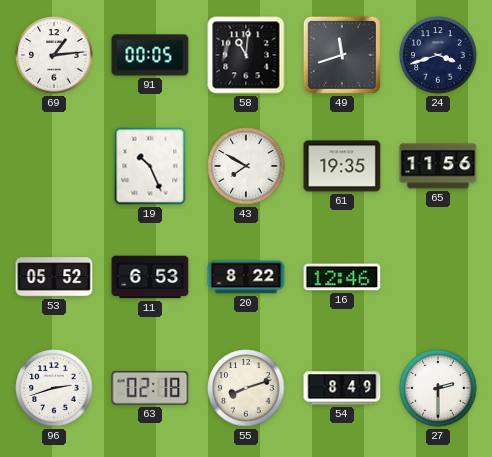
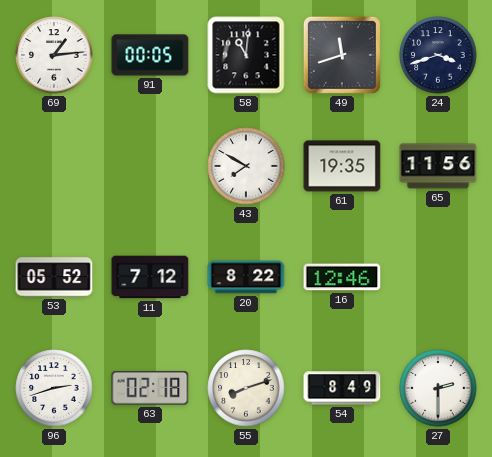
19: 10:26 -> none
11: 6:53 -> 7:12
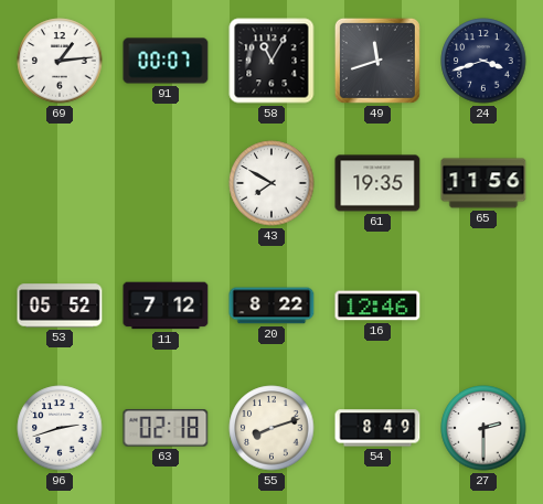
91: 00:05 -> 00:07
58: 11:01 -> 11:05
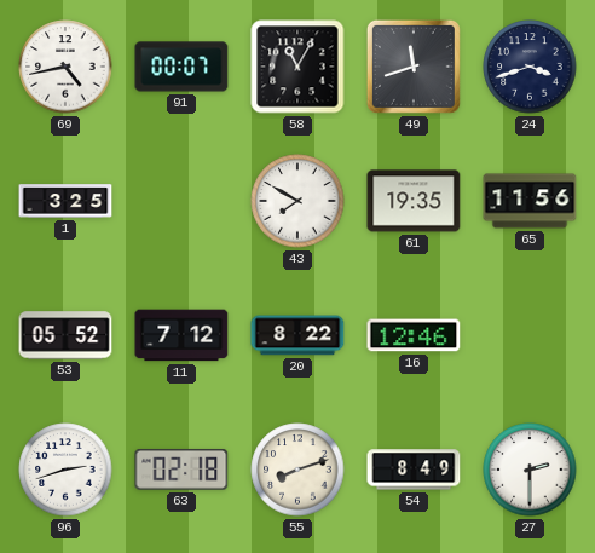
69: 1:14 -> 4:43
1: none -> 3:25
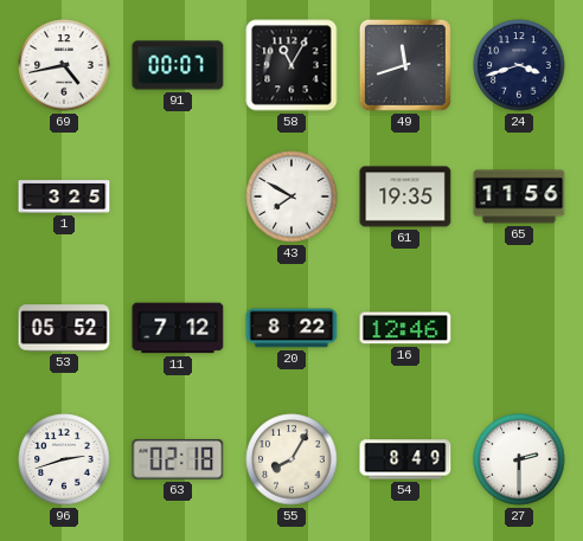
55: 8:12 -> 8:05
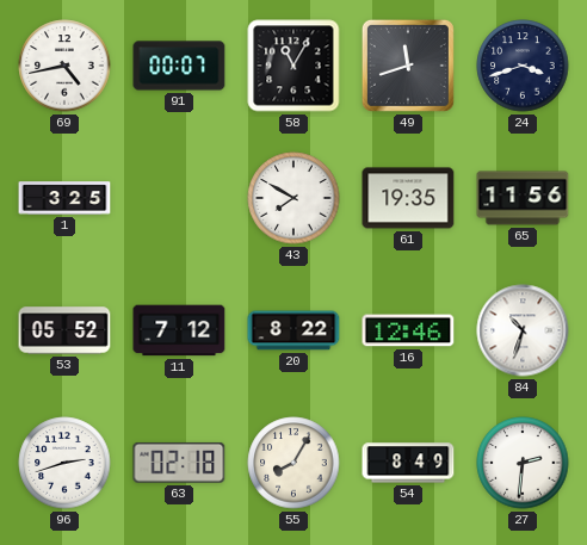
84: none -> 10:33
27: 2:30 -> 2:31
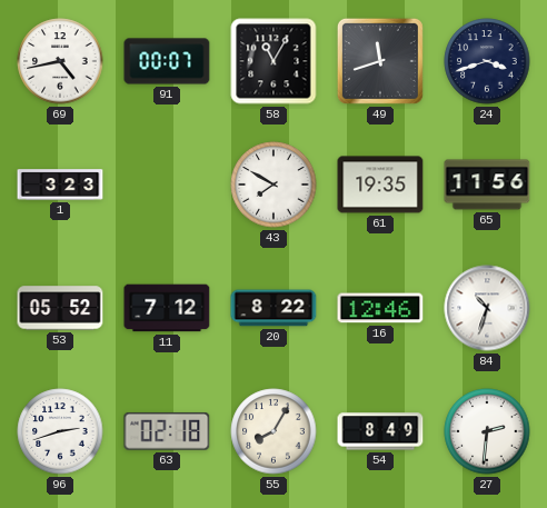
1: 3:25 -> 3:23
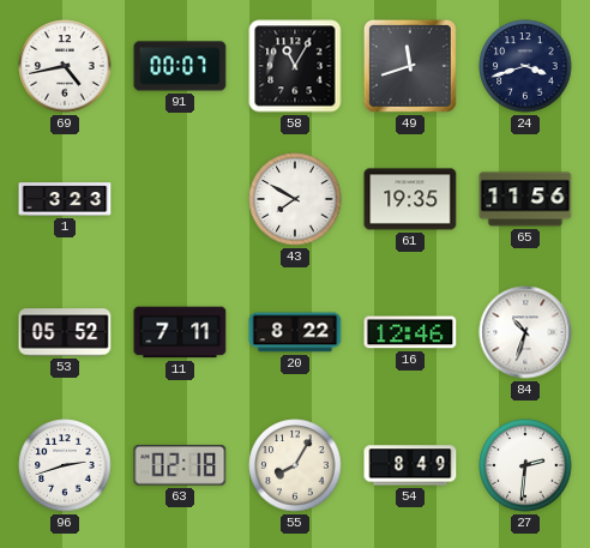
11: 7:12 -> 7:11
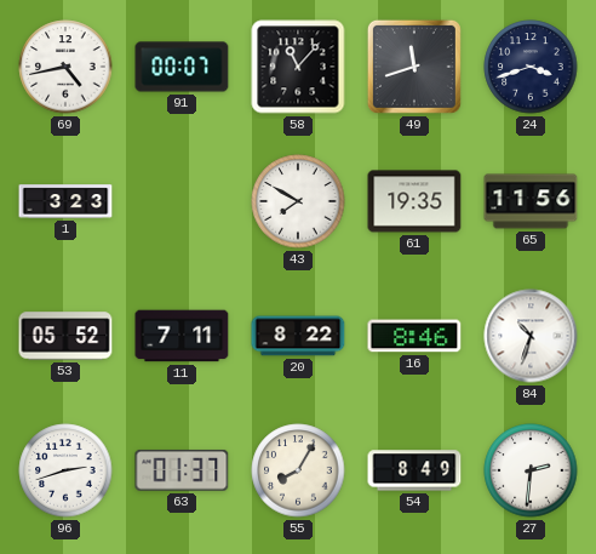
58: 11:05 -> 11:07
16: 12:46 -> 8:46
63: 02:18 -> 01:37
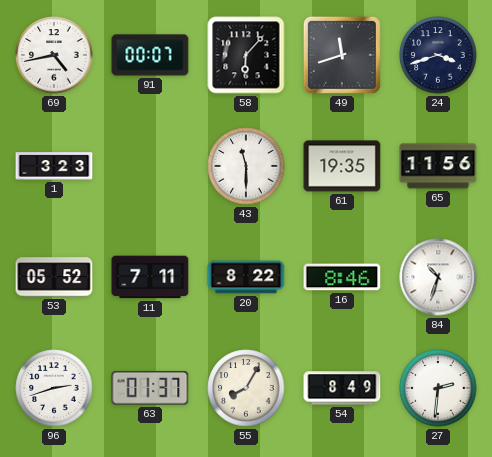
58: 11:07 -> 6:07
43: 7:50 -> 11:30
